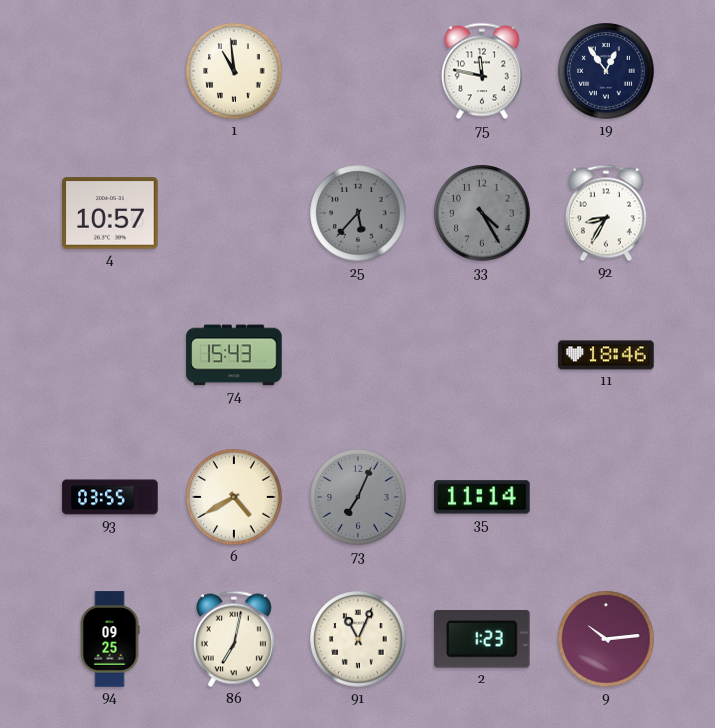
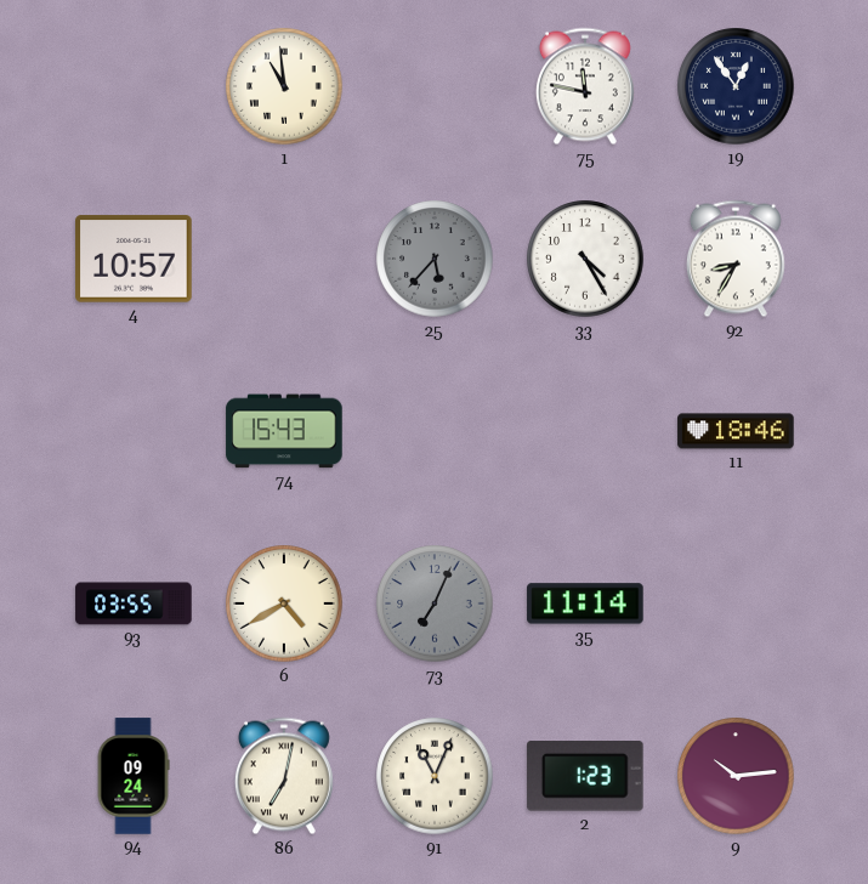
33 dial: grey -> white
94: 09:25 -> 09:24
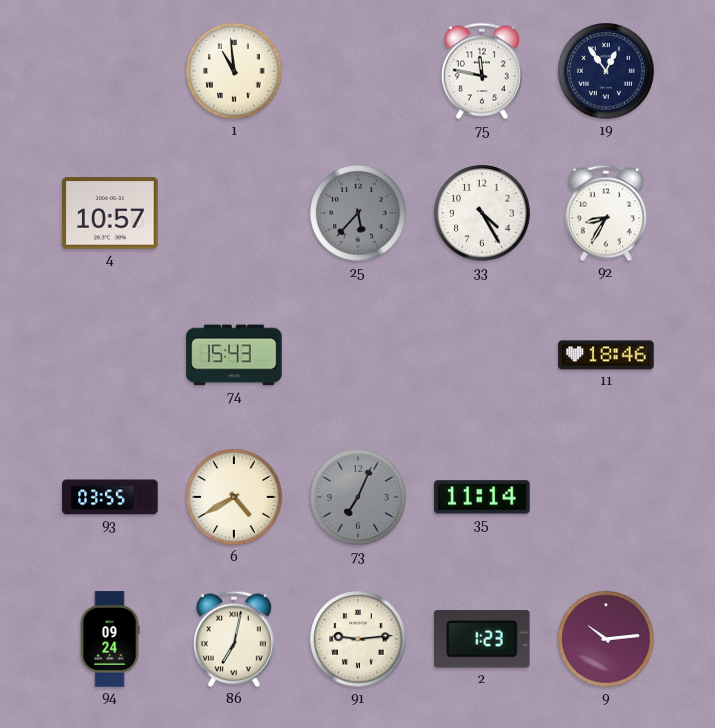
91: 11:04 -> 9:14
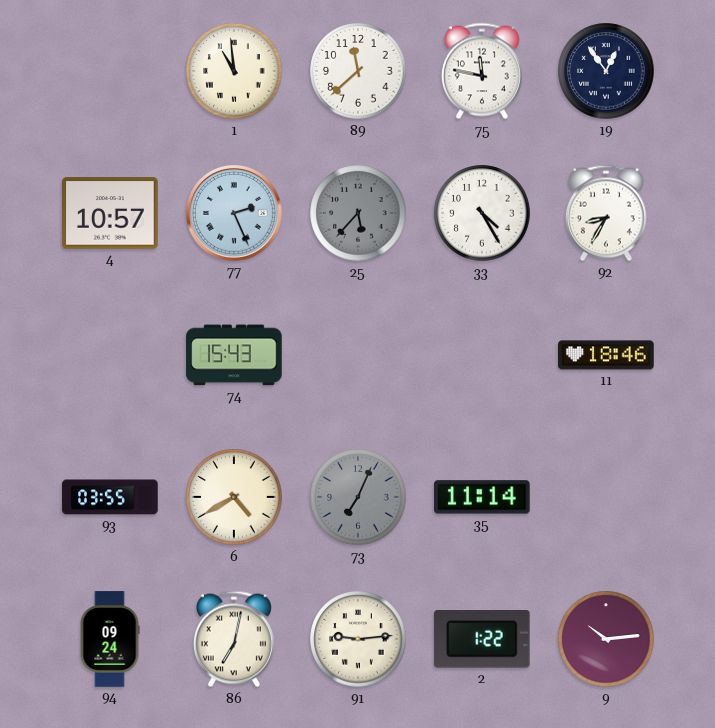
89: none -> 11:38
77: none -> 2:26
2: 1:23 -> 1:22
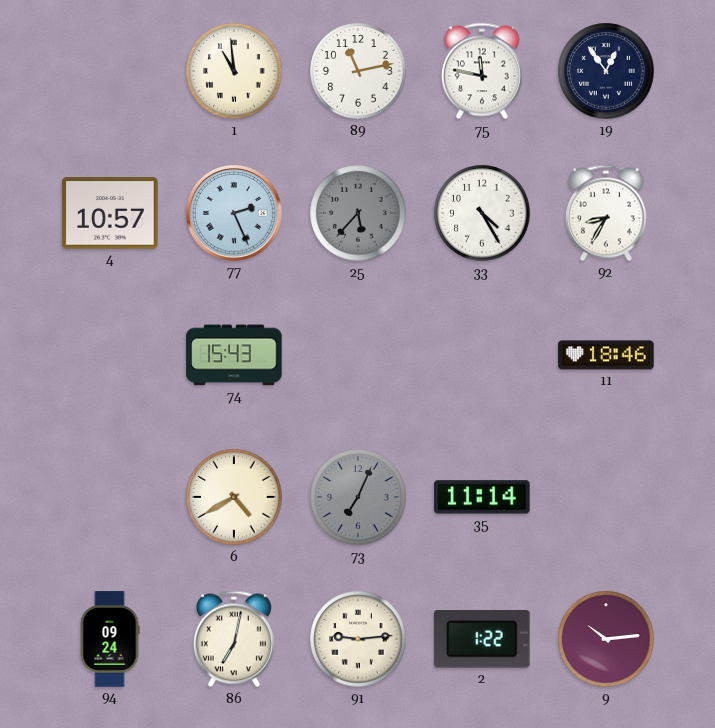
89: 11:38 -> 11:13
93: 03:55 -> none
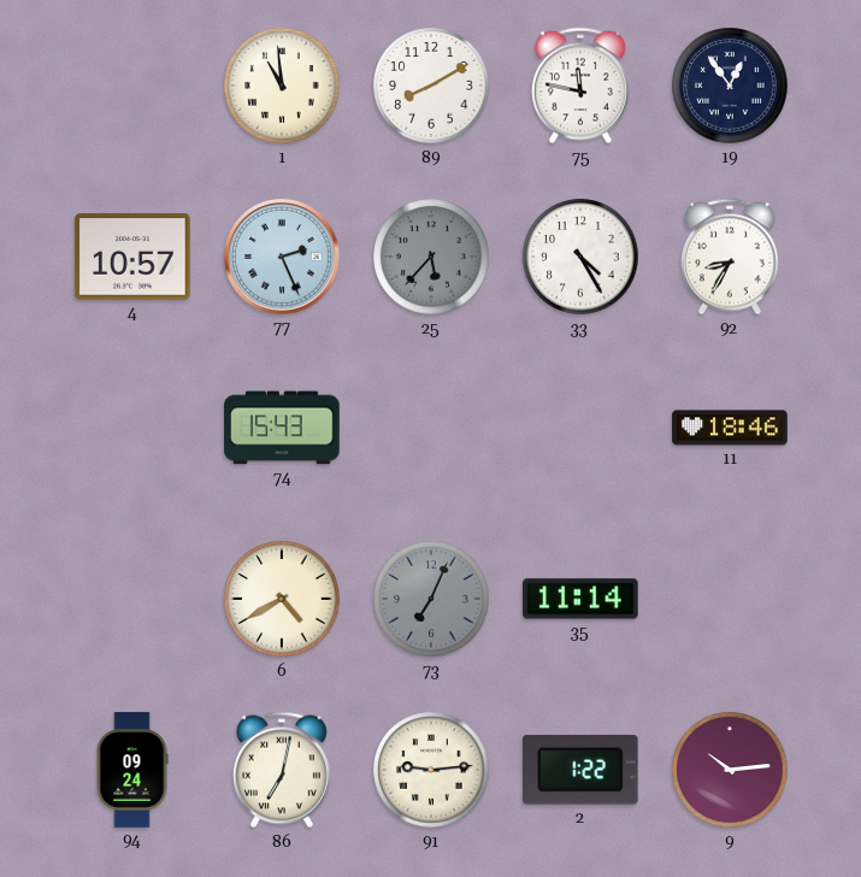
89: 11:13 -> 8:10
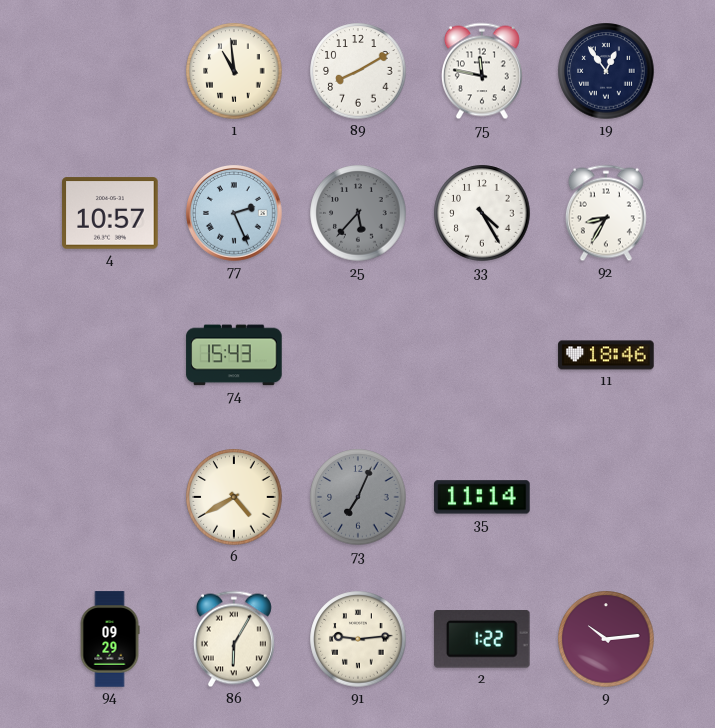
94: 09:24 -> 09:29
86: 7:02 -> 6:05
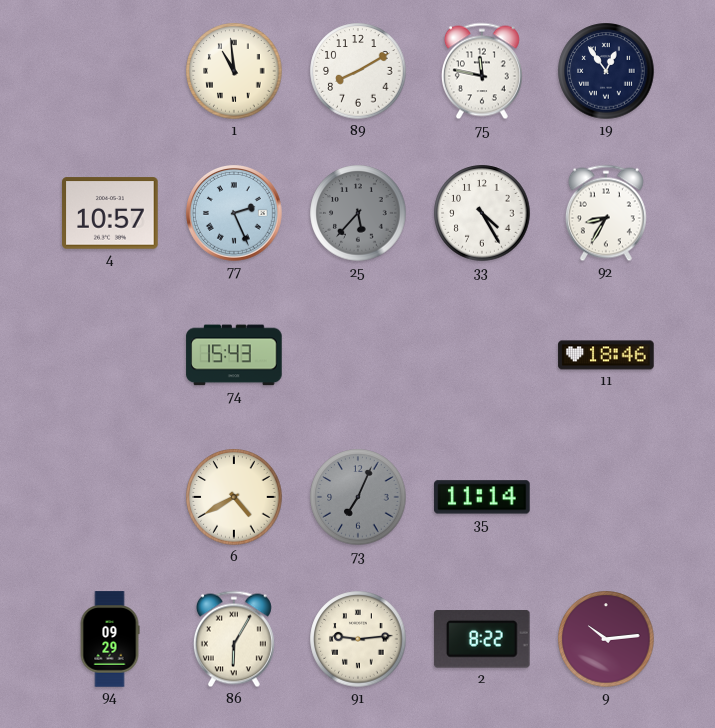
2: 1:22 -> 8:22
